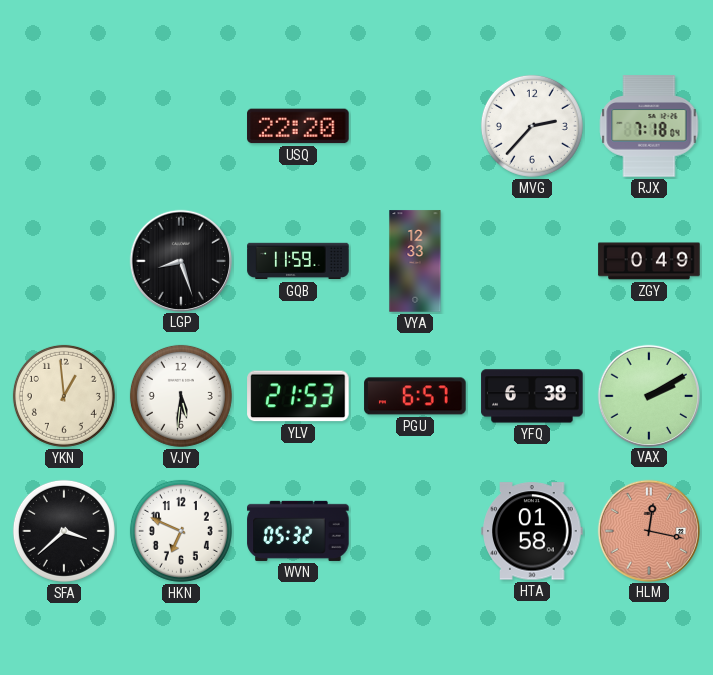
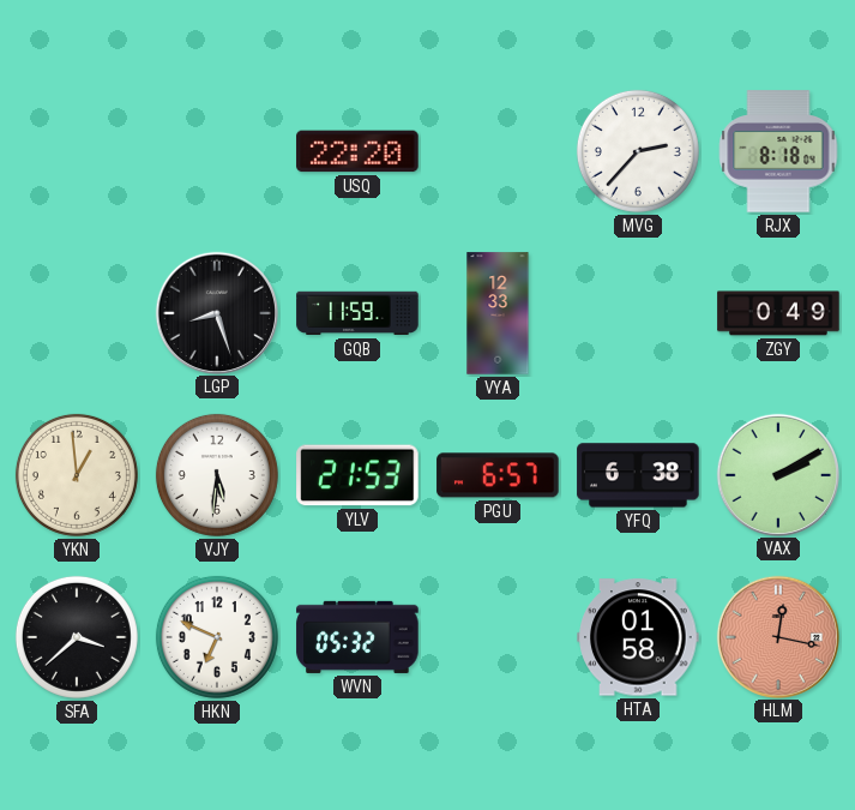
RJX: 7:18 -> 8:18
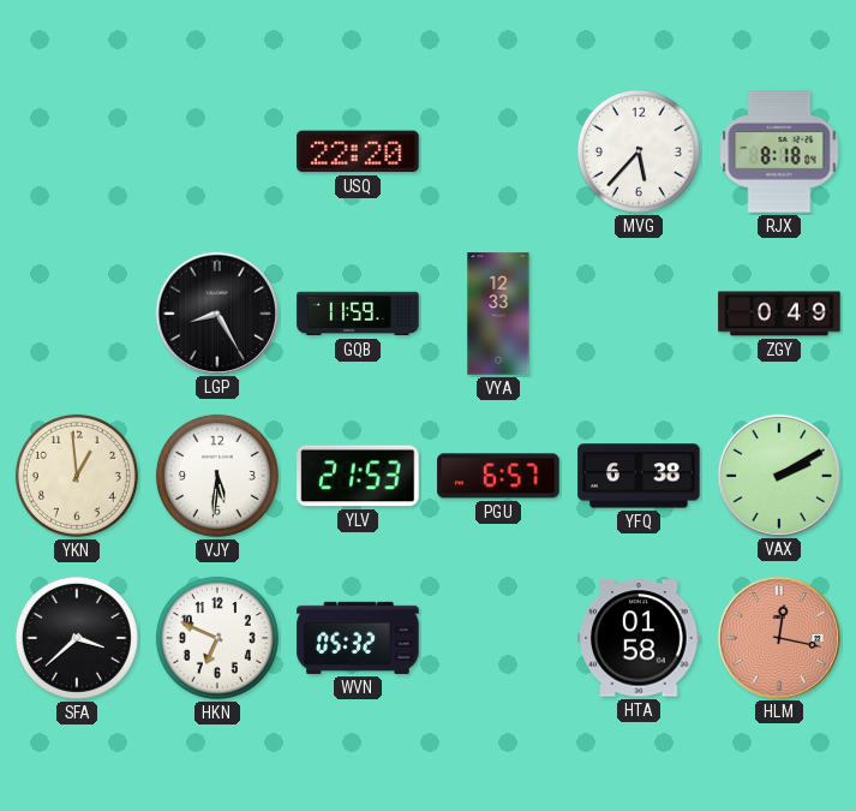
MVG: 2:37 -> 5:37
LGP: 8:27 -> 8:25
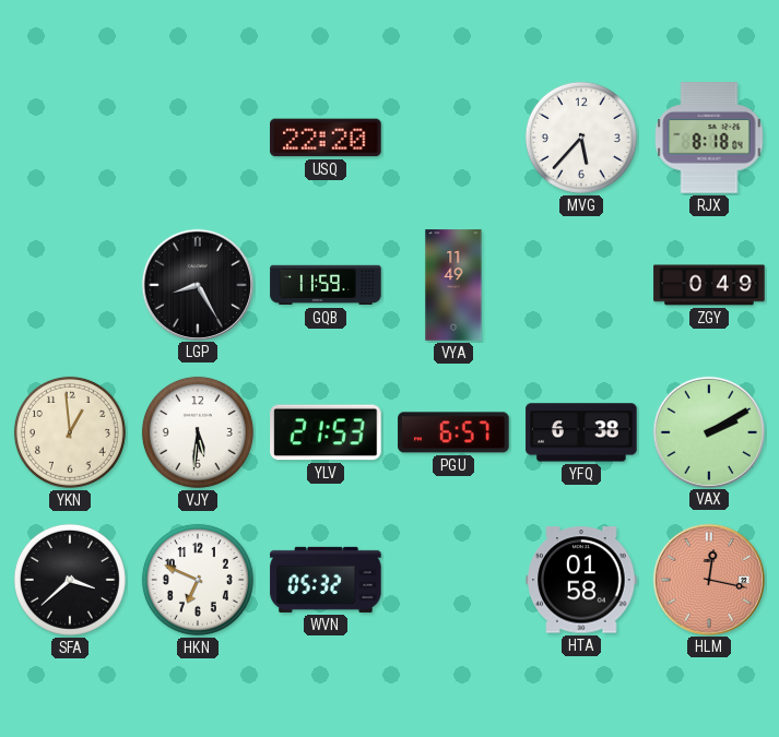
VYA: 12:33 -> 11:49
